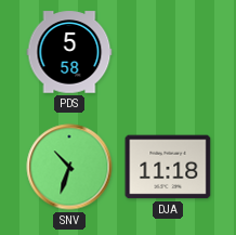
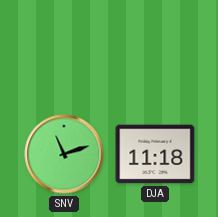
PDS: 5:58 -> none
SNV: 10:33 -> 11:12
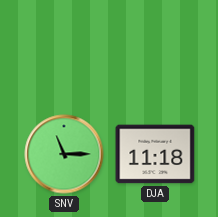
SNV: 11:12 -> 11:15
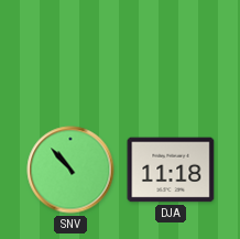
SNV: 11:15 -> 10:53
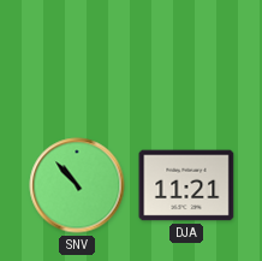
DJA: 11:18 -> 11:21
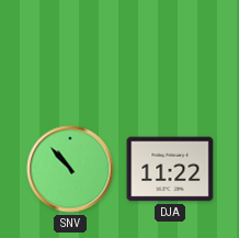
DJA: 11:21 -> 11:22
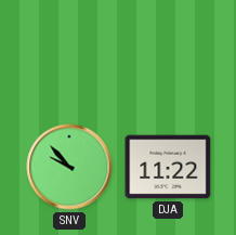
SNV: 10:53 -> 9:53
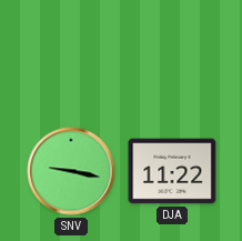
SNV: 9:53 -> 9:17
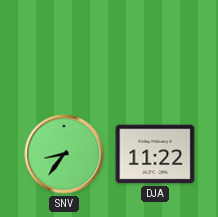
SNV: 9:17 -> 8:36
